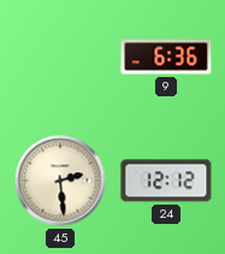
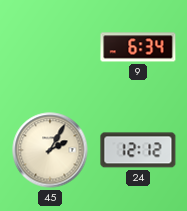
9: 6:36 -> 6:34
45: 2:29 -> 2:05
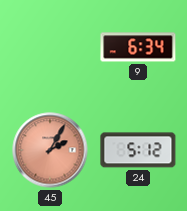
45 dial: cream -> salmon
24: 12:12 -> 5:12
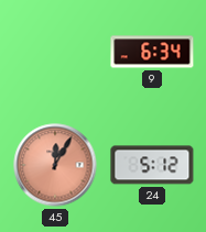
45: 2:05 -> 12:05
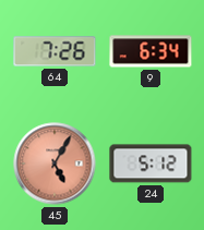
64: none -> 7:26
45: 12:05 -> 5:05
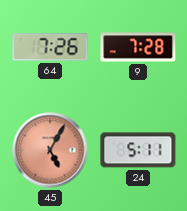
9: 6:34 -> 7:28
24: 5:12 -> 5:11
